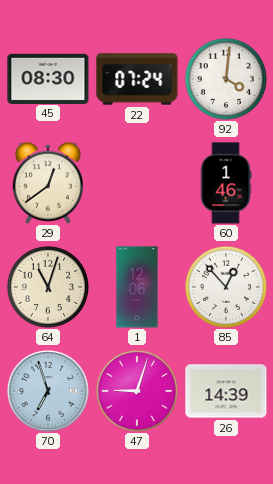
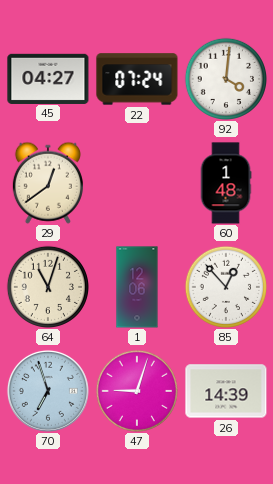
45: 08:30 -> 04:27
60: 1:46 -> 1:48
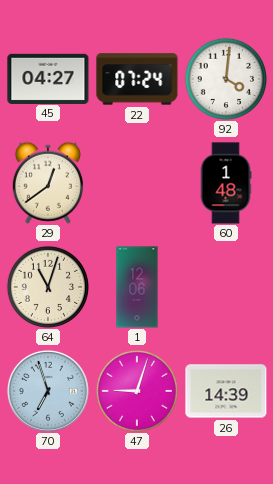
85: 12:53 -> none
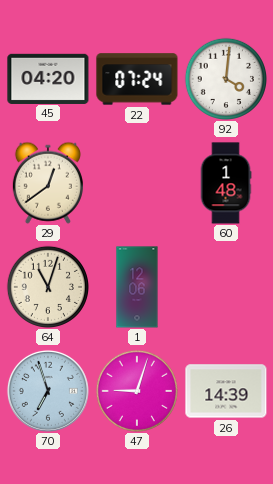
45: 04:27 -> 04:20
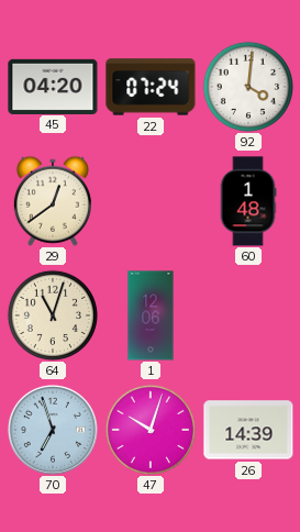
47: 9:03 -> 10:03
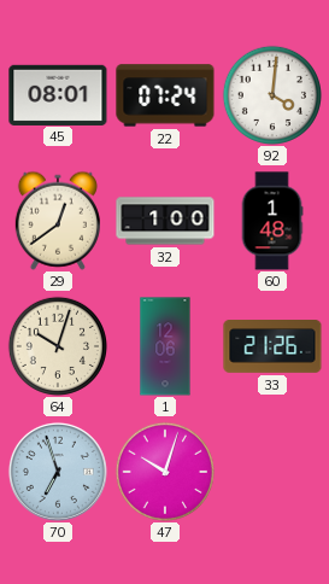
45: 04:20 -> 08:01
32: none -> 1:00
64: 11:03 -> 10:03
33: none -> 21:26
26: 14:39 -> none
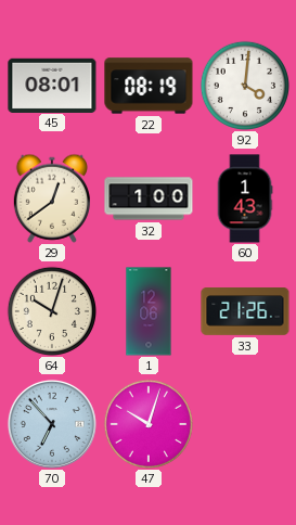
22: 07:24 -> 08:19
60: 1:48 -> 1:43
70: 6:57 -> 6:53
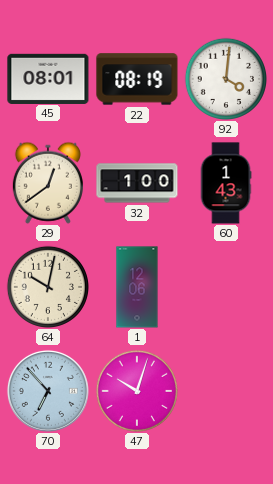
64: 10:03 -> 10:02
33: 21:26 -> none
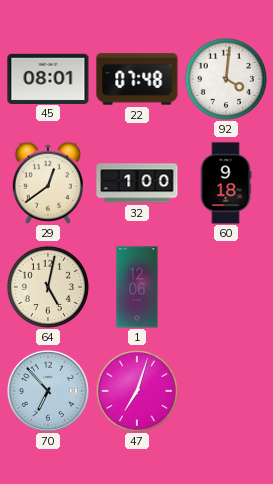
22: 08:19 -> 07:48
60: 1:43 -> 9:18
64: 10:02 -> 5:02
47: 10:03 -> 7:03
